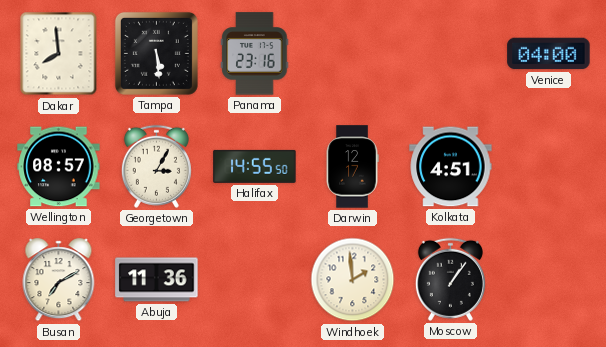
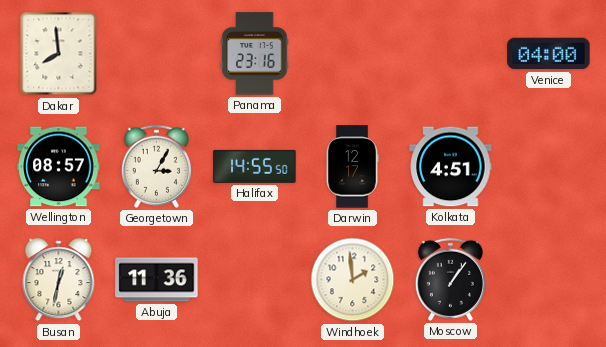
Tampa: 5:29 -> none
Busan: 7:10 -> 12:32
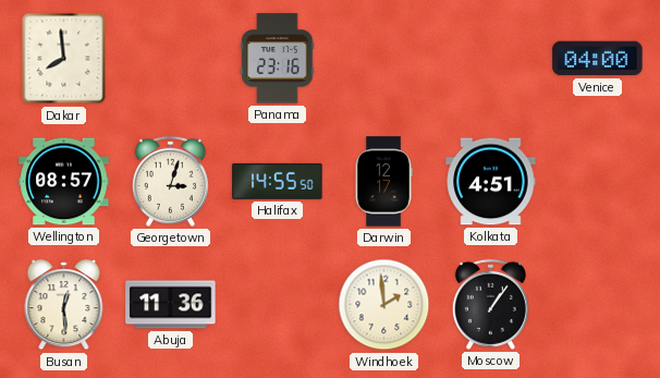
Georgetown: 3:05 -> 3:03
Busan: 12:32 -> 12:29
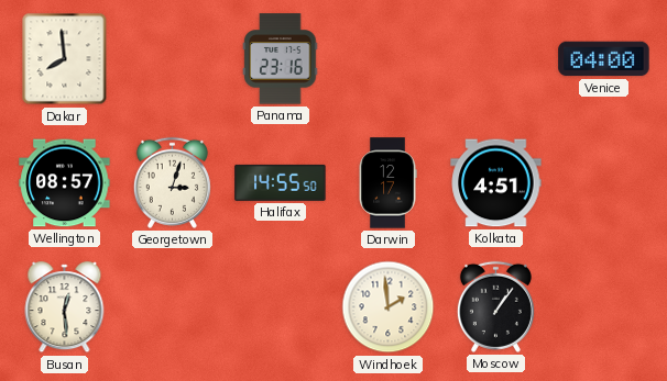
Abuja: 11:36 -> none
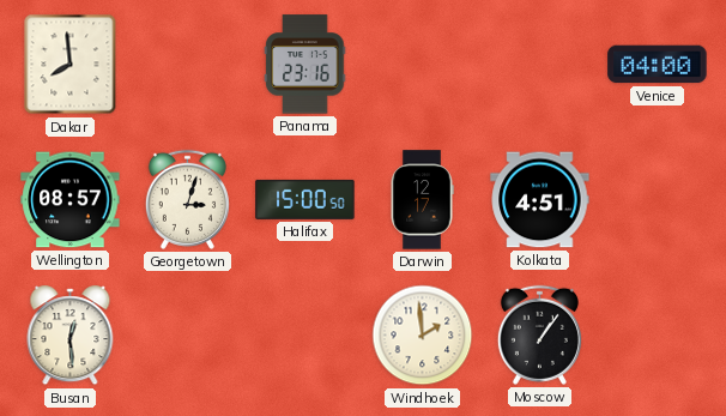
Halifax: 14:55 -> 15:00
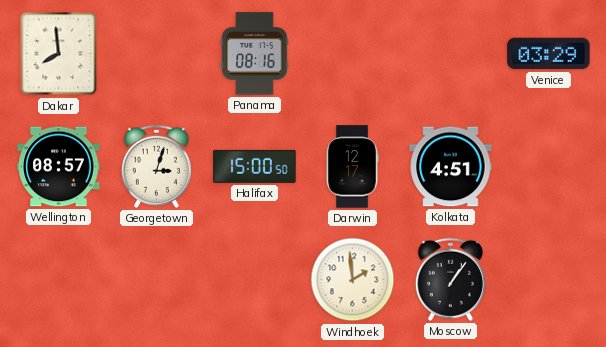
Panama: 23:16 -> 08:16
Venice: 04:00 -> 03:29
Busan: 12:29 -> none
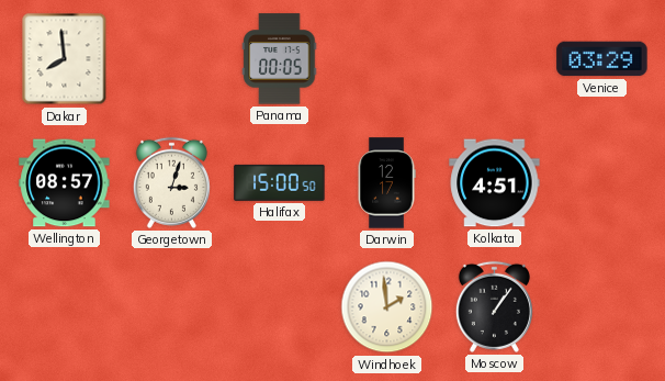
Panama: 08:16 -> 00:05
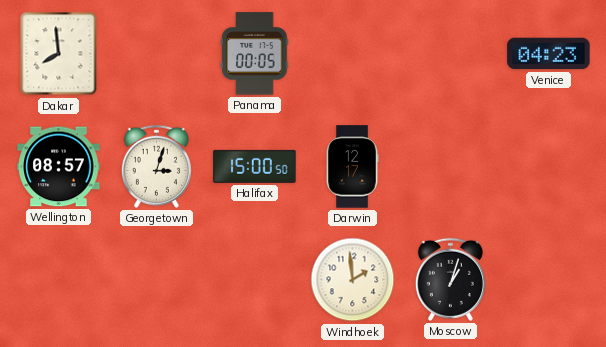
Venice: 03:29 -> 04:23
Kolkata: 4:51 -> none
Moscow: 1:06 -> 1:03
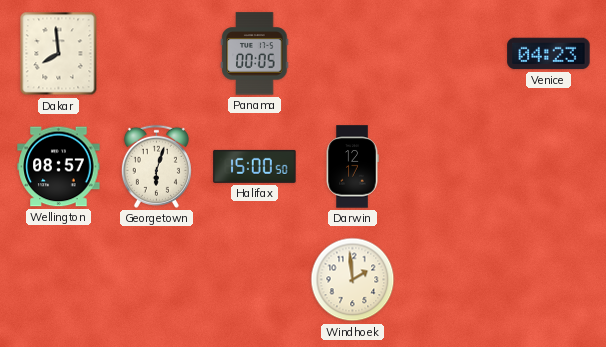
Georgetown: 3:03 -> 6:03
Moscow: 1:03 -> none
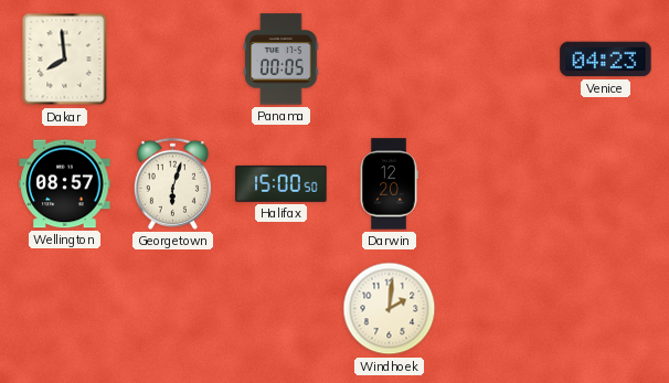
Darwin: 12:17 -> 12:20
Windhoek: 1:59 -> 2:01
